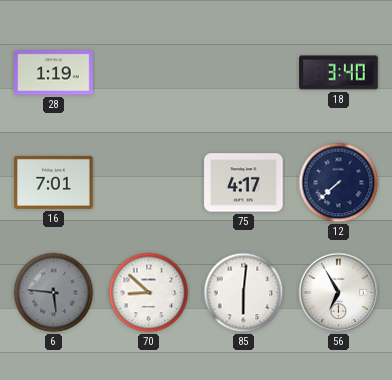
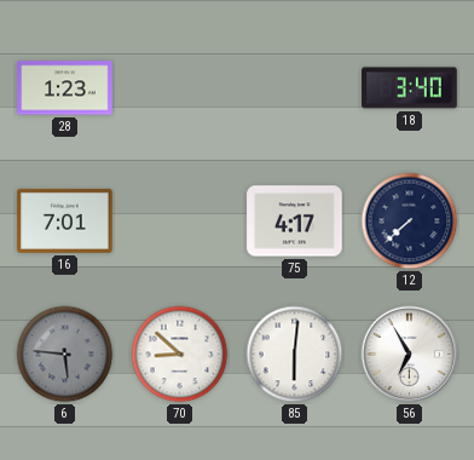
28: 1:19 -> 1:23
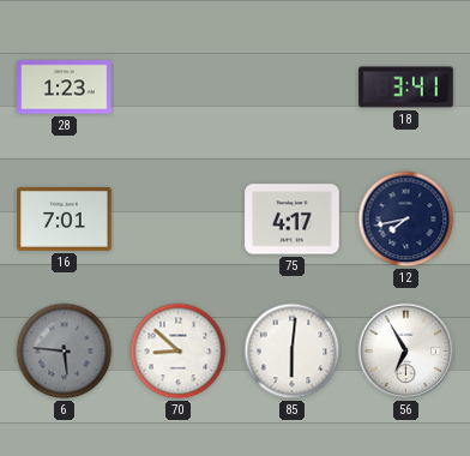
18: 3:40 -> 3:41
12: 7:38 -> 7:43
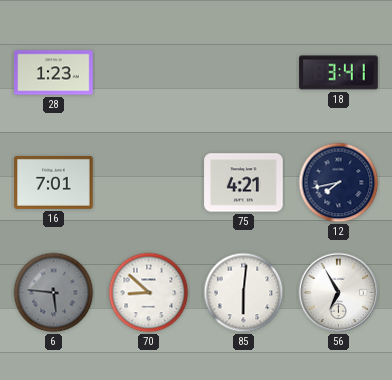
75: 4:17 -> 4:21
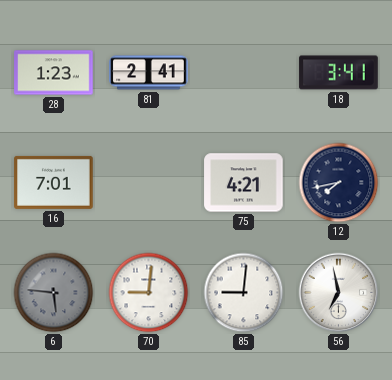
81: none -> 2:41
70: 8:52 -> 9:01
85: 6:01 -> 9:01
56: 6:55 -> 6:58
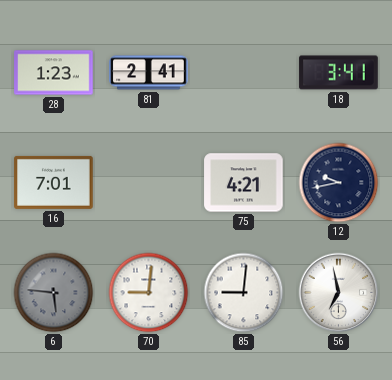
12: 7:43 -> 9:43
